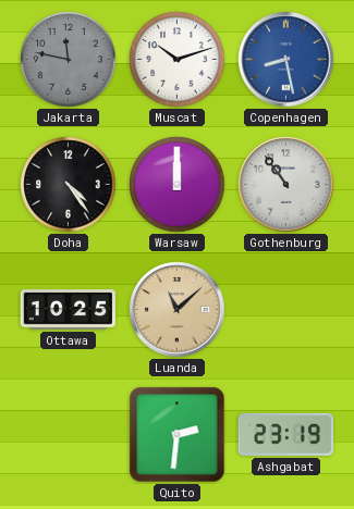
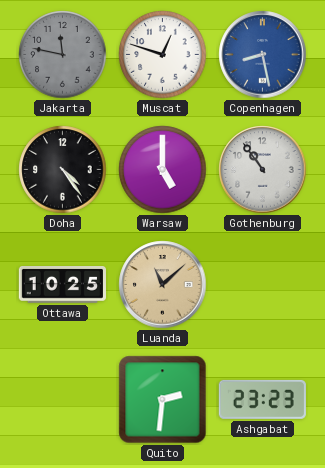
Muscat: 10:12 -> 12:48
Warsaw: 12:00 -> 5:00
Ashgabat: 23:19 -> 23:23
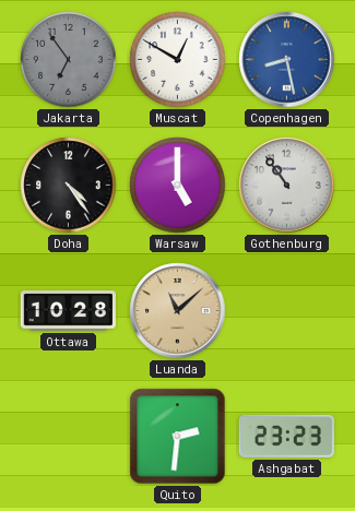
Jakarta: 11:47 -> 6:54
Muscat: 12:48 -> 12:50
Ottawa: 10:25 -> 10:28
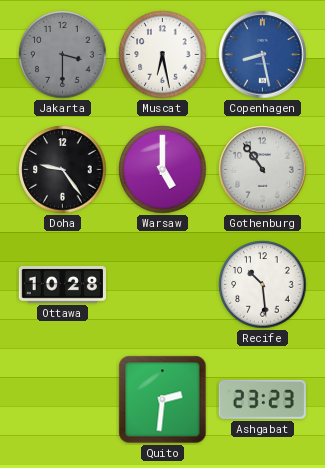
Jakarta: 6:54 -> 3:30
Muscat: 12:50 -> 6:28
Doha: 4:24 -> 9:24
Luanda: 11:08 -> none
Recife: none -> 10:29
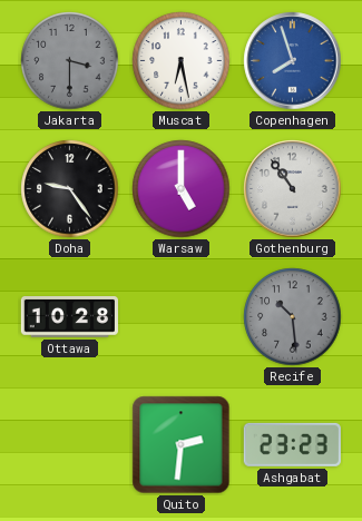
Copenhagen: 8:28 -> 7:57
Recife dial: white -> grey
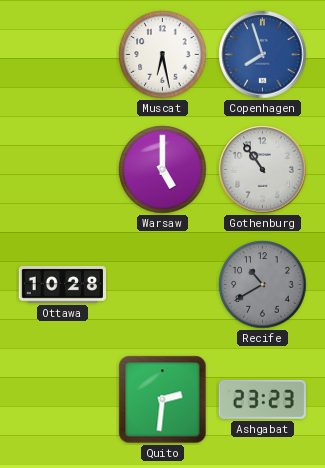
Jakarta: 3:30 -> none
Doha: 9:24 -> none
Recife: 10:29 -> 10:40
